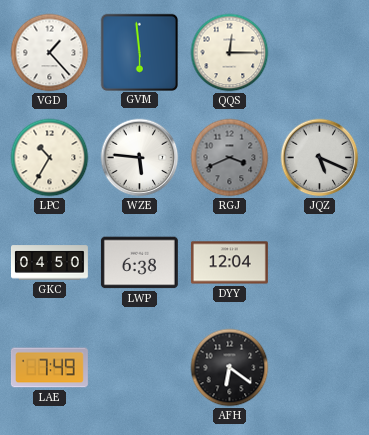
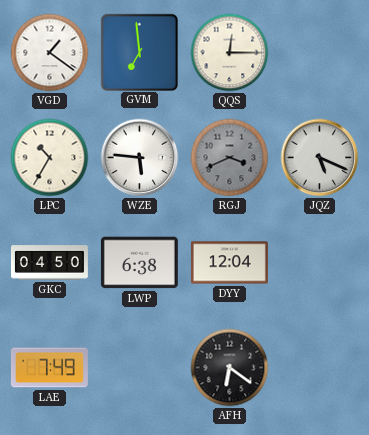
VGD: 1:23 -> 1:21
GVM: 5:59 -> 6:59
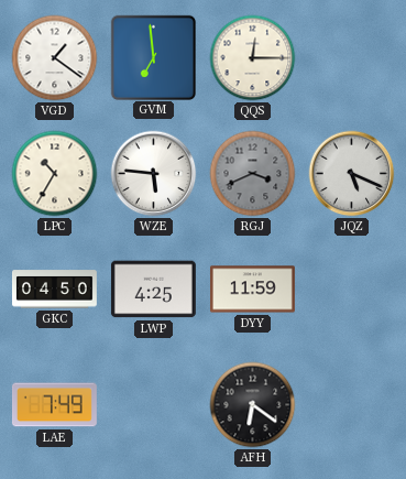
LWP: 6:38 -> 4:25
DYY: 12:04 -> 11:59
